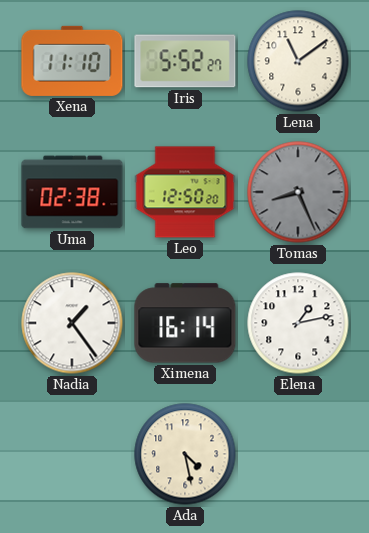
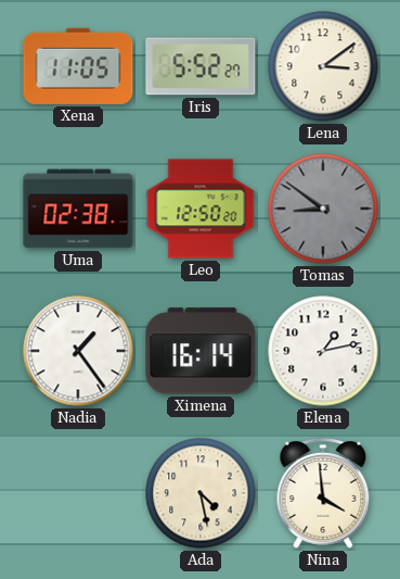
Xena: 11:10 -> 11:05
Lena: 11:09 -> 3:09
Tomas: 8:26 -> 8:51
Nina: none -> 3:59
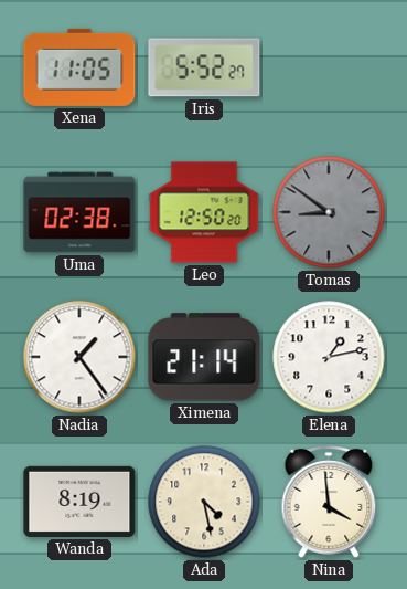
Lena: 3:09 -> none
Ximena: 16:14 -> 21:14
Wanda: none -> 8:19
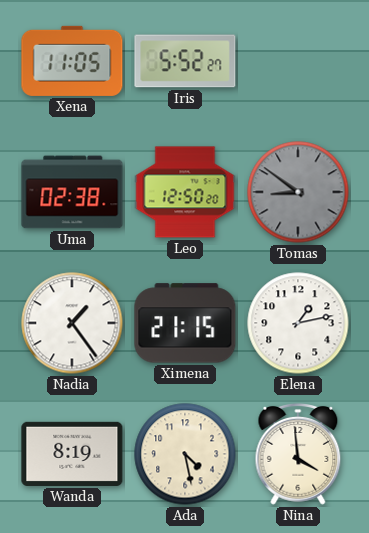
Ximena: 21:14 -> 21:15
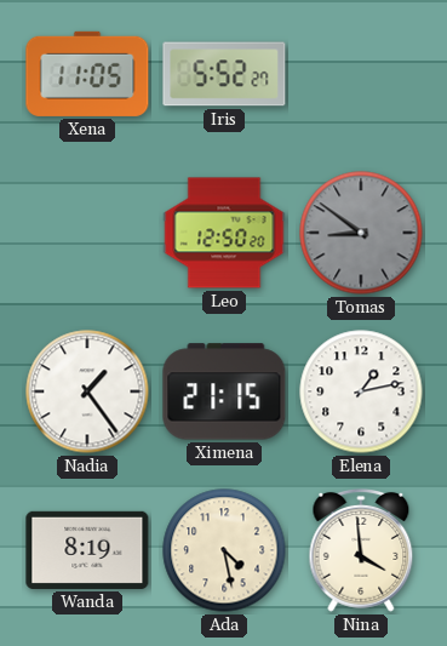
Uma: 02:38 -> none
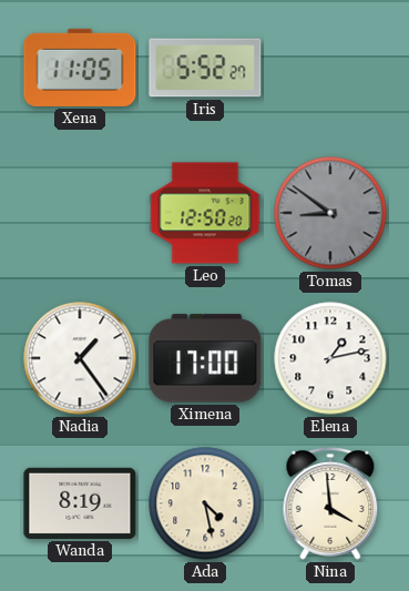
Ximena: 21:15 -> 17:00
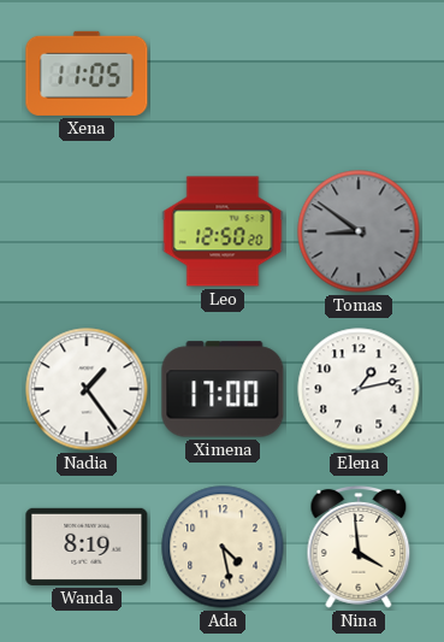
Iris: 5:52 -> none
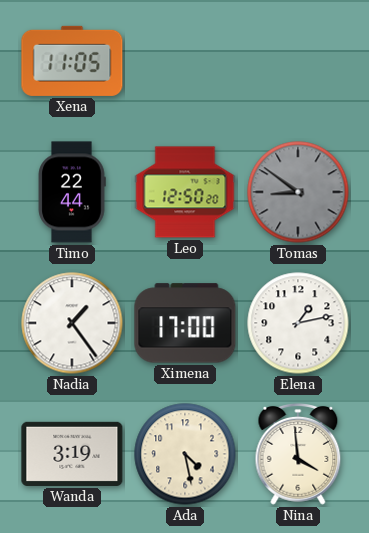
Timo: none -> 22:44
Wanda: 8:19 -> 3:19
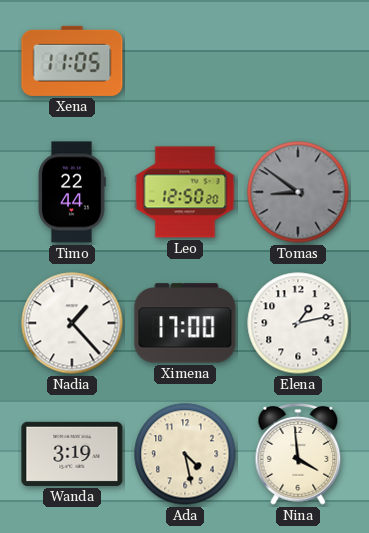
Nadia: 1:24 -> 1:23
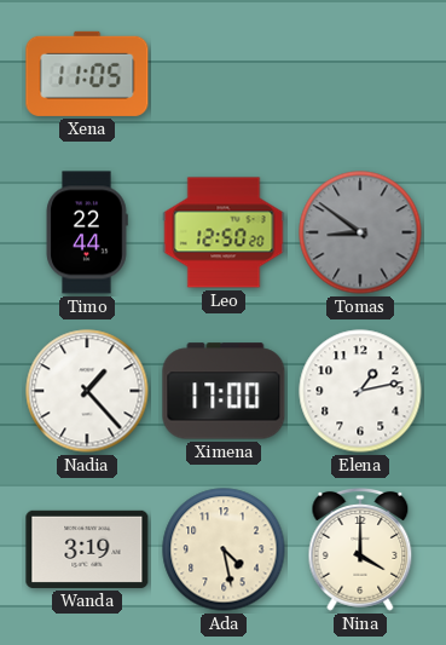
Nina: 3:59 -> 4:00
